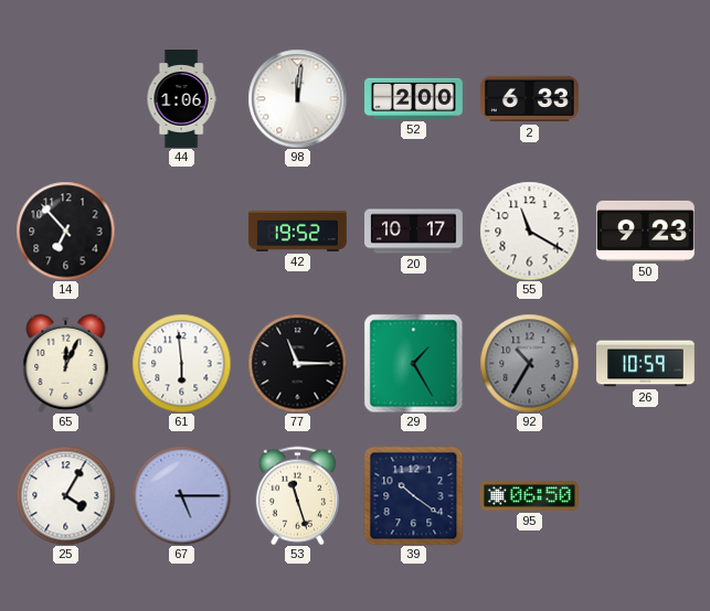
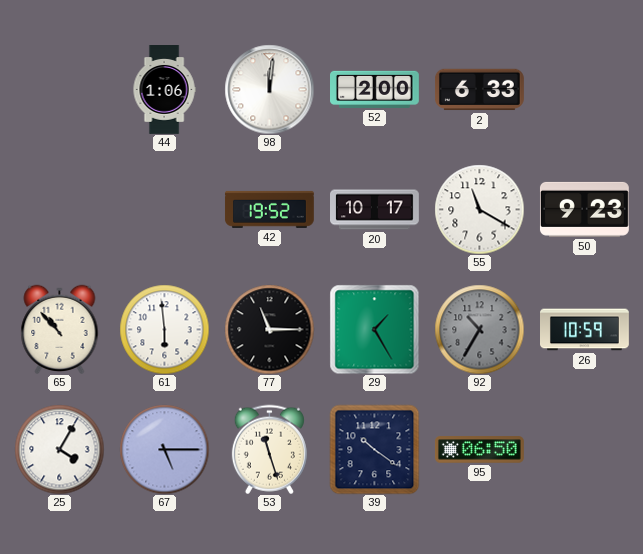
14: 6:53 -> none
65: 12:04 -> 10:53
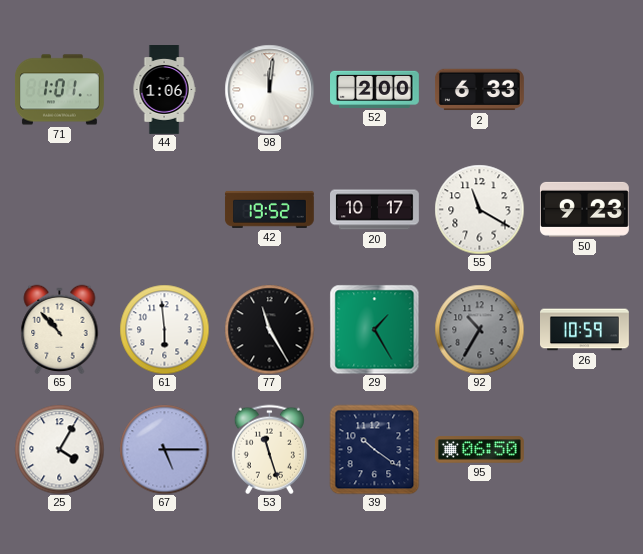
71: none -> 1:01
77: 11:15 -> 11:25
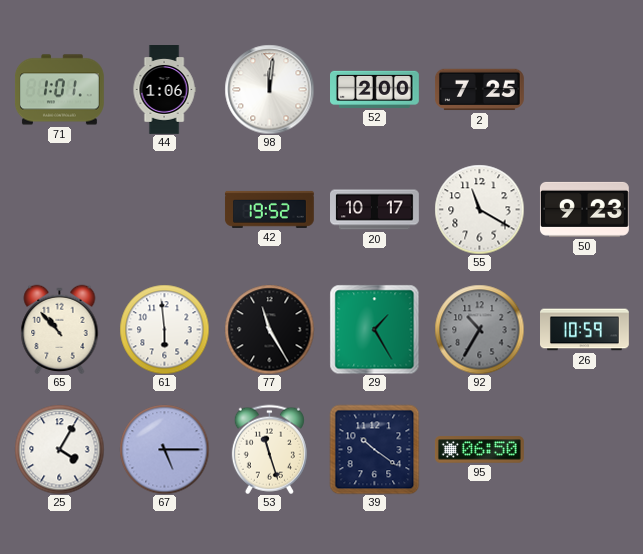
2: 6:33 -> 7:25
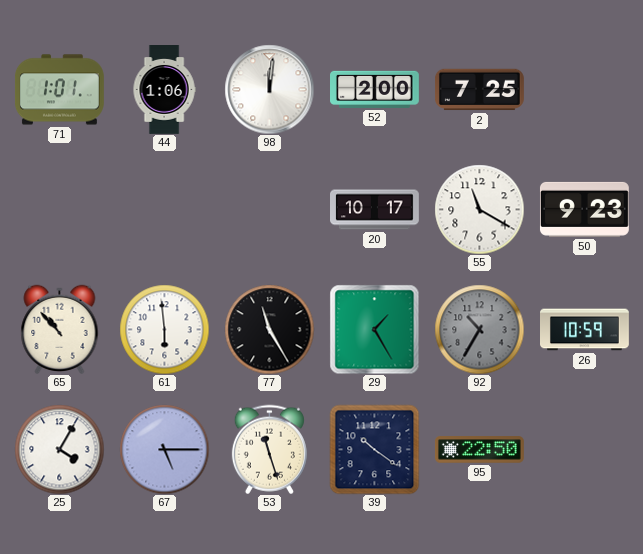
42: 19:52 -> none
95: 06:50 -> 22:50
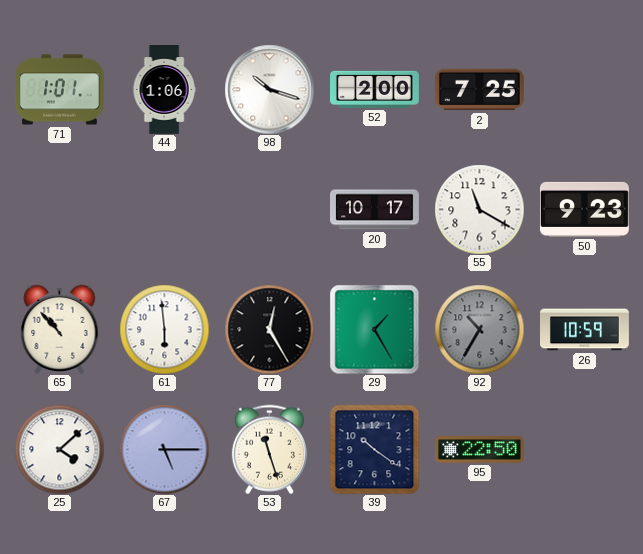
98: 12:01 -> 10:18
77: 11:25 -> 12:25
25: 4:05 -> 4:08
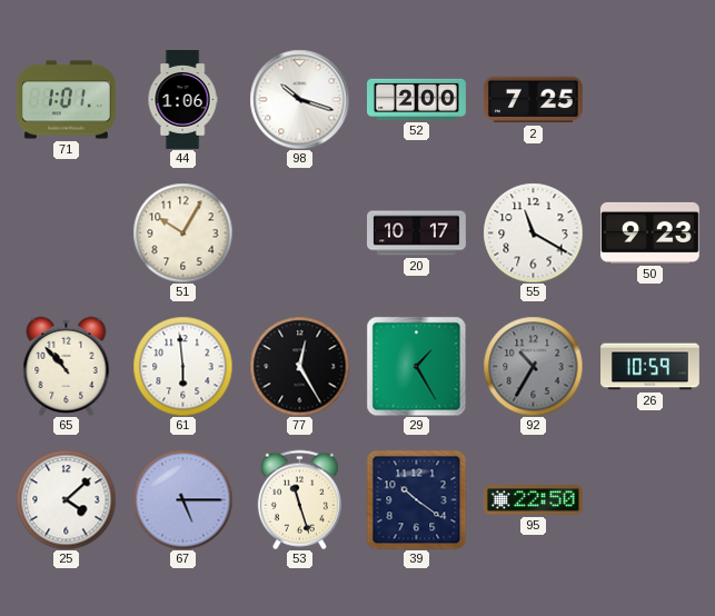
51: none -> 10:05
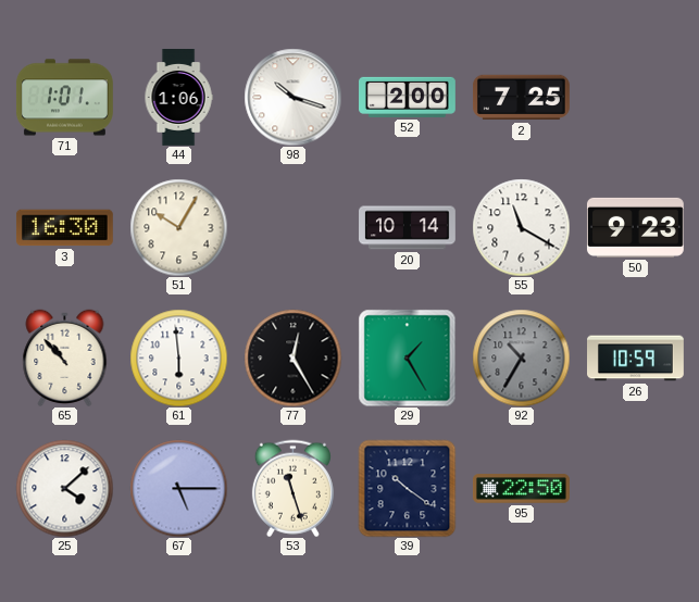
3: none -> 16:30
20: 10:17 -> 10:14
